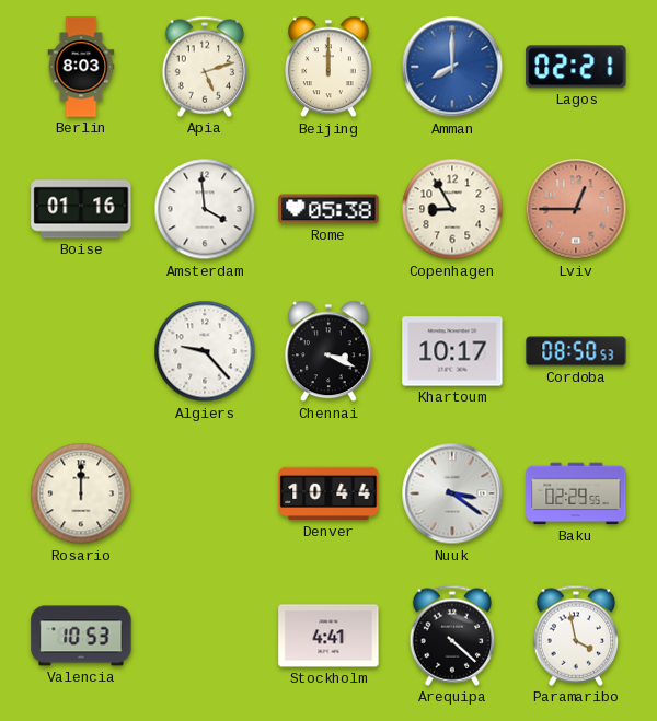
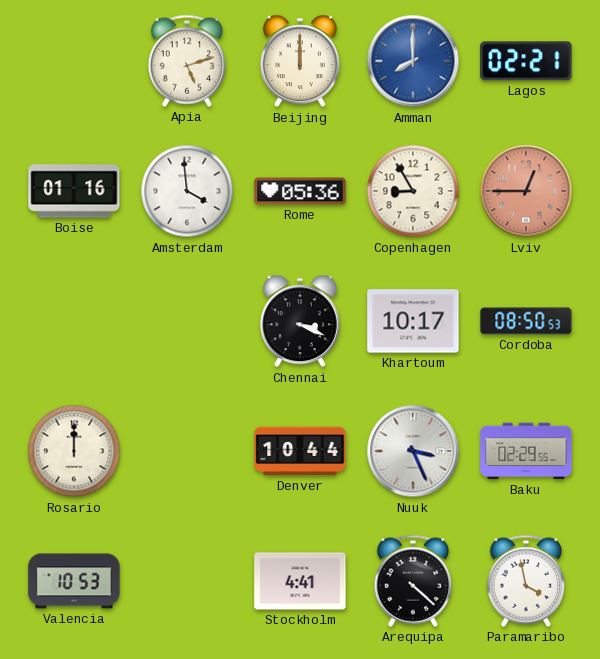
Berlin: 8:03 -> none
Rome: 05:38 -> 05:36
Algiers: 9:23 -> none
Nuuk: 3:21 -> 3:26
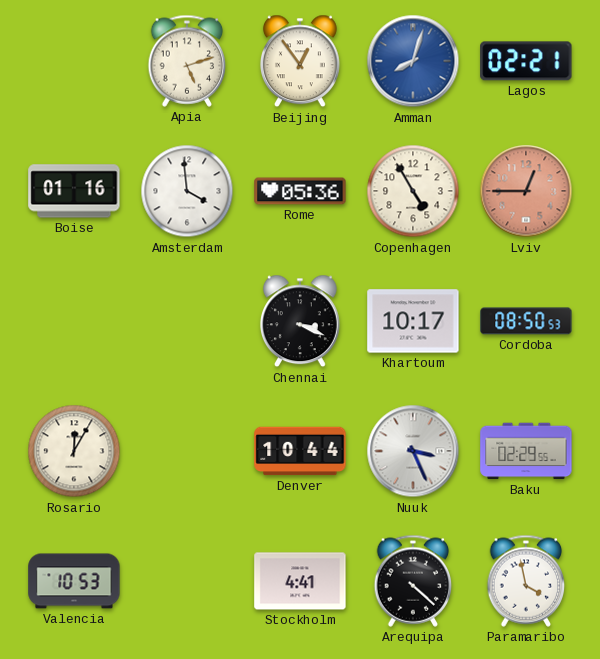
Beijing: 12:00 -> 12:54
Amman: 8:00 -> 8:03
Copenhagen: 8:55 -> 4:55
Rosario: 12:00 -> 12:05
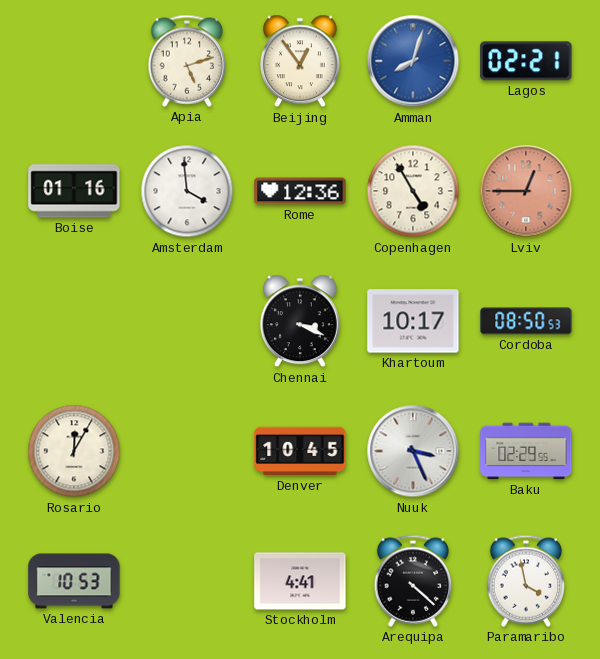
Rome: 05:36 -> 12:36
Denver: 10:44 -> 10:45
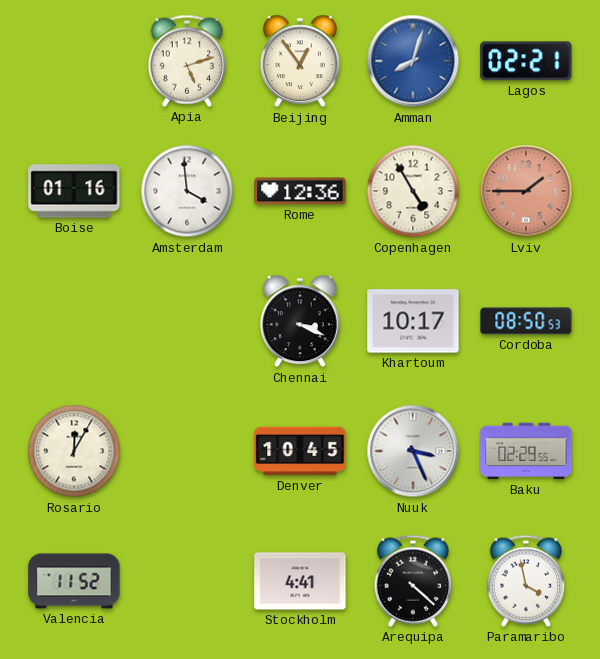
Lviv: 12:45 -> 1:45
Valencia: 10:53 -> 11:52
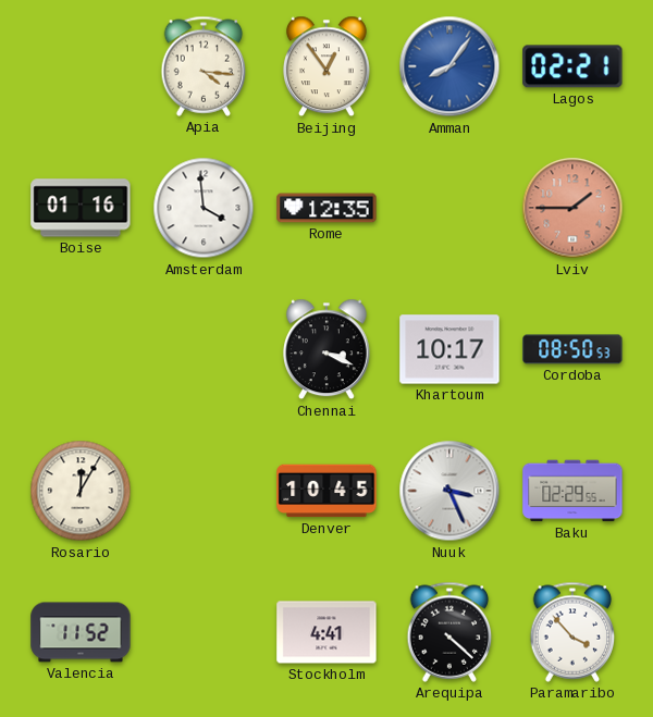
Apia: 5:12 -> 4:16
Amman: 8:03 -> 8:06
Rome: 12:36 -> 12:35
Copenhagen: 4:55 -> none
Paramaribo: 3:58 -> 3:53
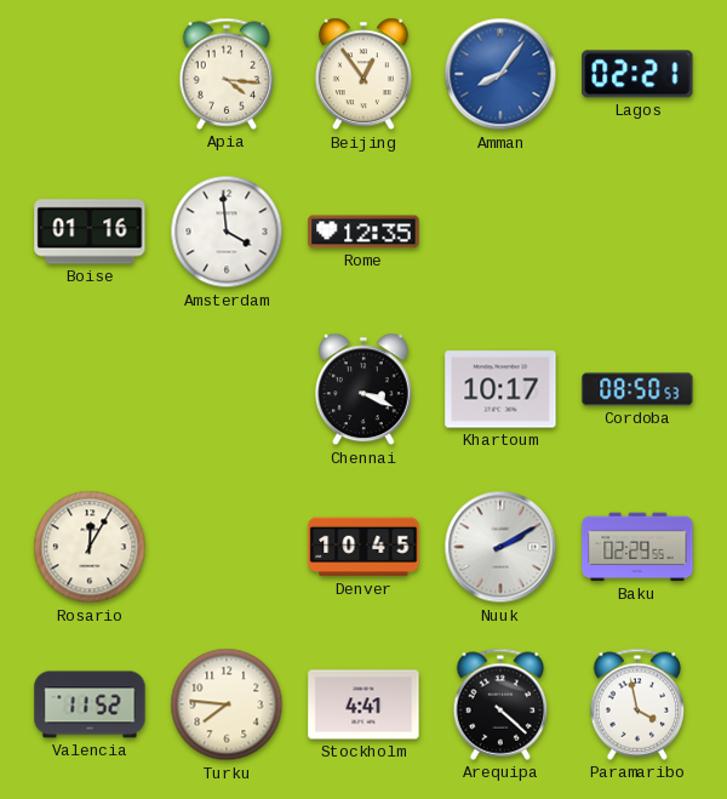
Lviv: 1:45 -> none
Nuuk: 3:26 -> 2:10
Turku: none -> 7:46
Paramaribo: 3:53 -> 3:58
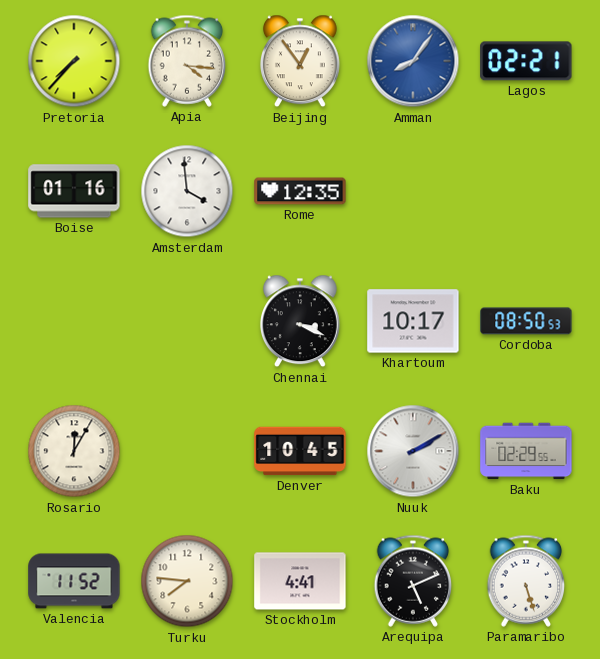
Pretoria: none -> 7:37
Arequipa: 4:22 -> 5:11
Paramaribo: 3:58 -> 5:27
